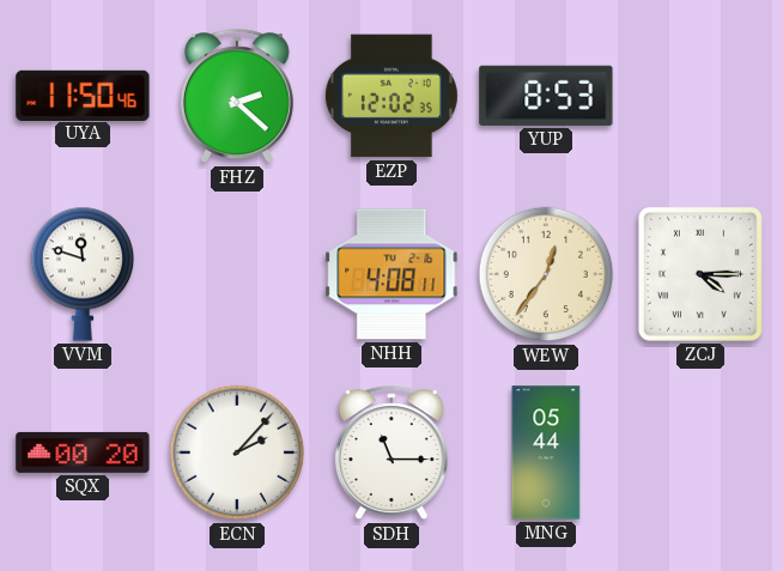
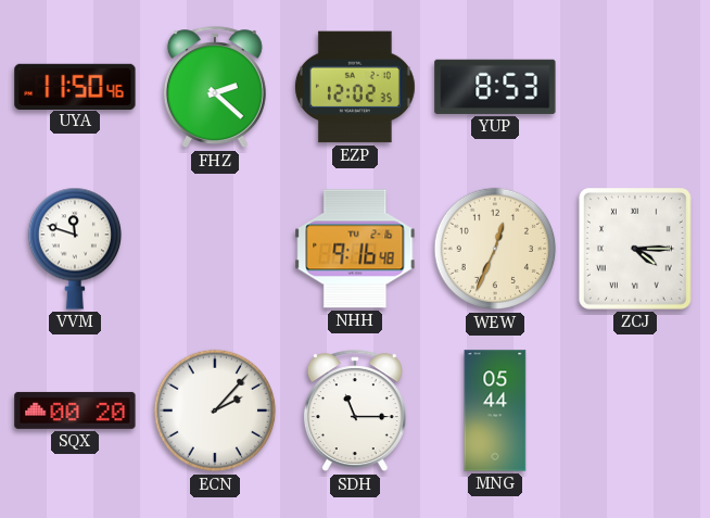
NHH: 4:08 -> 9:16
WEW: 12:36 -> 12:34
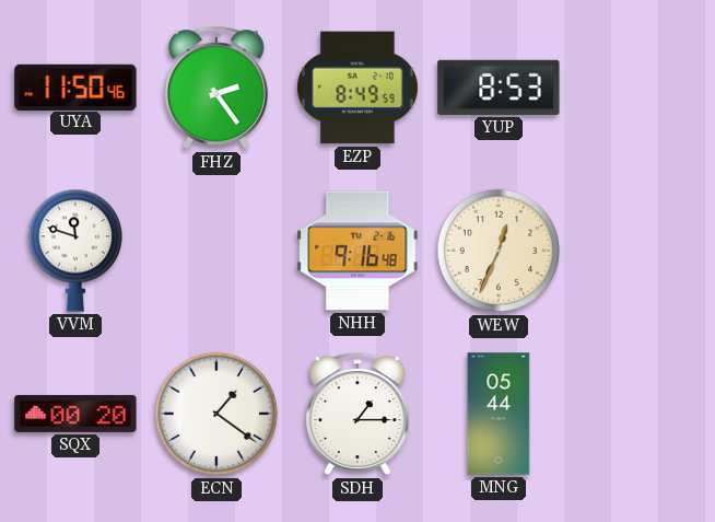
FHZ: 2:22 -> 2:24
EZP: 12:02 -> 8:49
ZCJ: 4:15 -> none
ECN: 2:07 -> 1:21
SDH: 11:15 -> 1:15
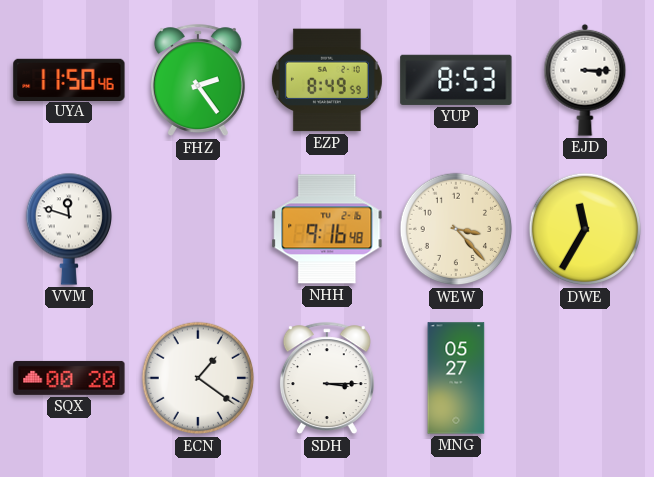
EJD: none -> 3:15
WEW: 12:34 -> 3:23
DWE: none -> 11:35
SDH: 1:15 -> 3:15
MNG: 05:44 -> 05:27
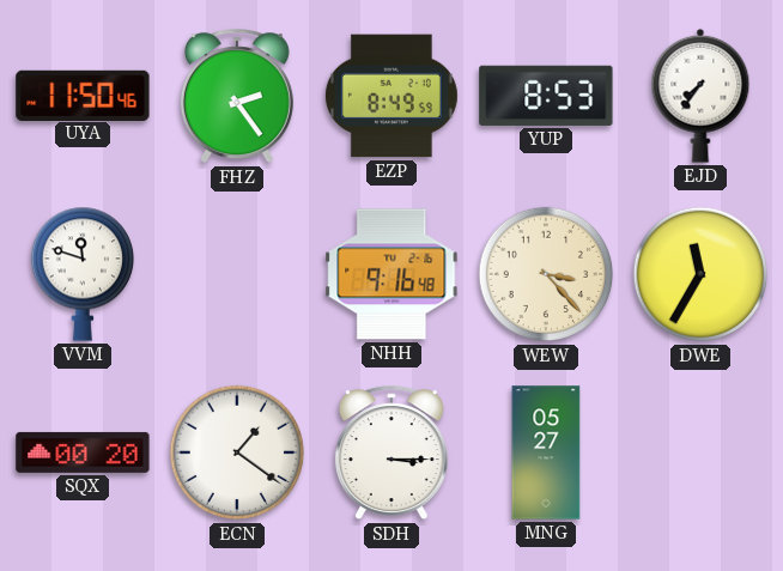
EJD: 3:15 -> 7:36
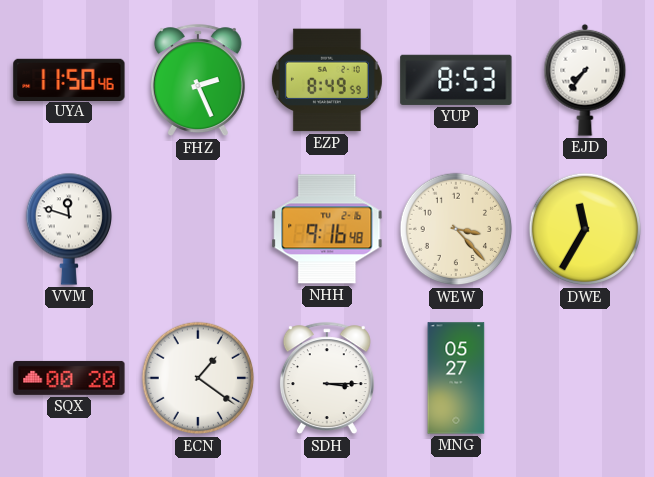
FHZ: 2:24 -> 2:26
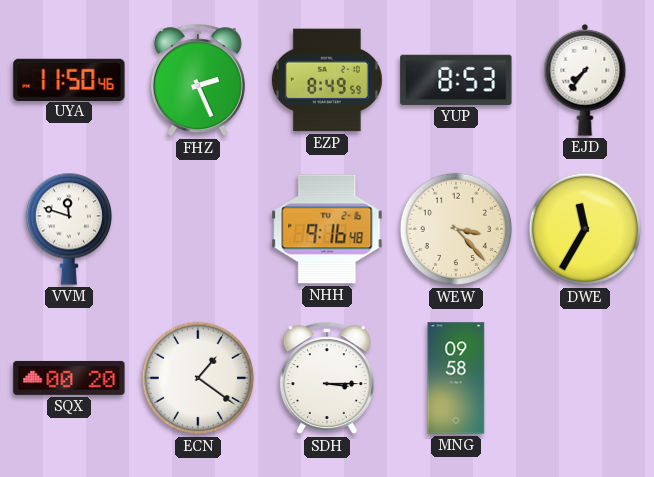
MNG: 05:27 -> 09:58
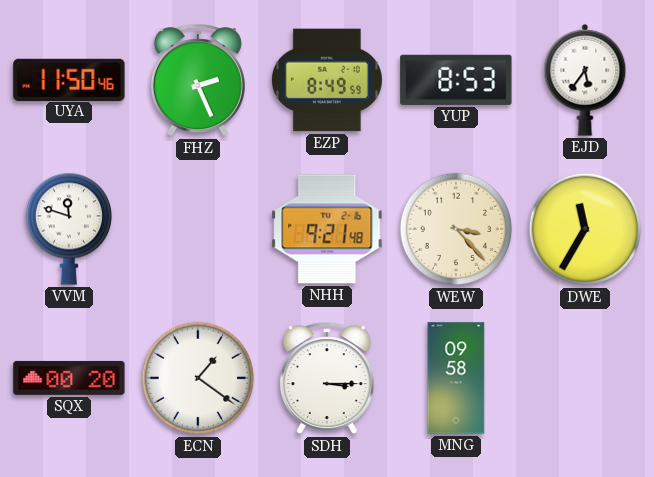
EJD: 7:36 -> 5:36
NHH: 9:16 -> 9:21
